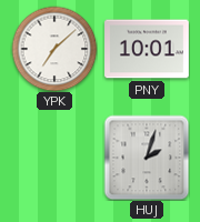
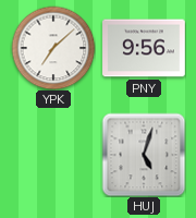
PNY: 10:01 -> 9:56
HUJ: 2:03 -> 5:03
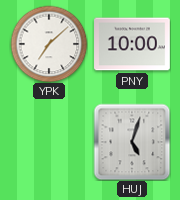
PNY: 9:56 -> 10:00
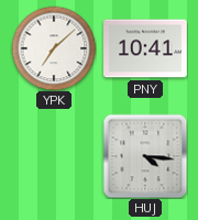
PNY: 10:00 -> 10:41
HUJ: 5:03 -> 4:16
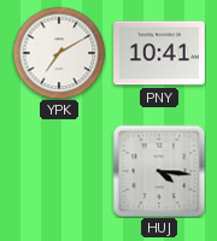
YPK: 7:08 -> 7:10
